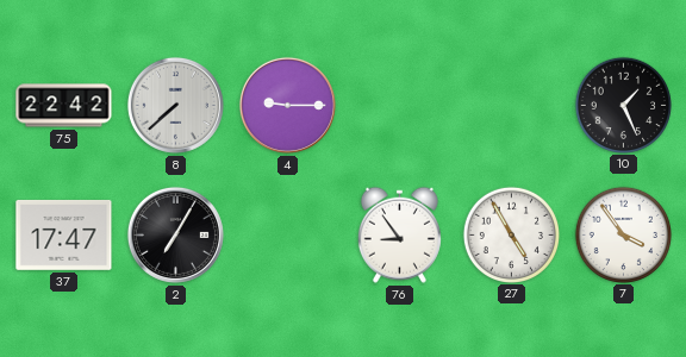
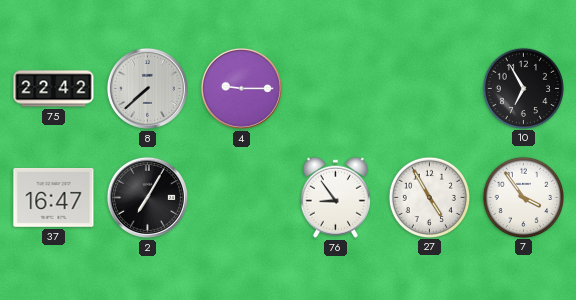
10: 1:26 -> 6:55
37: 17:47 -> 16:47
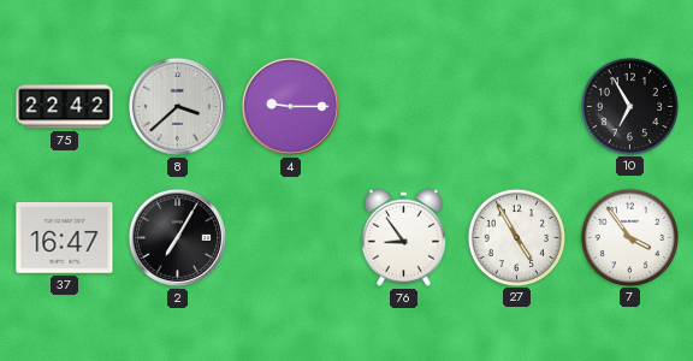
8: 7:38 -> 3:38
